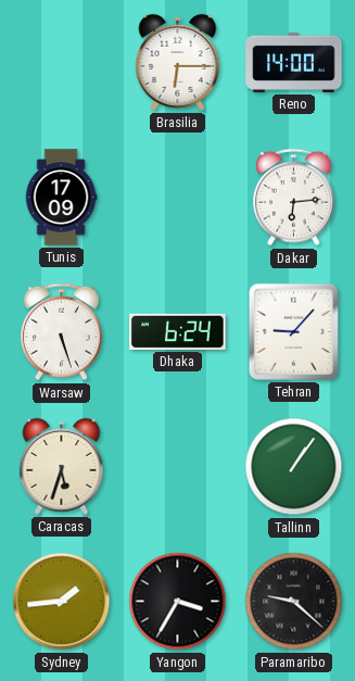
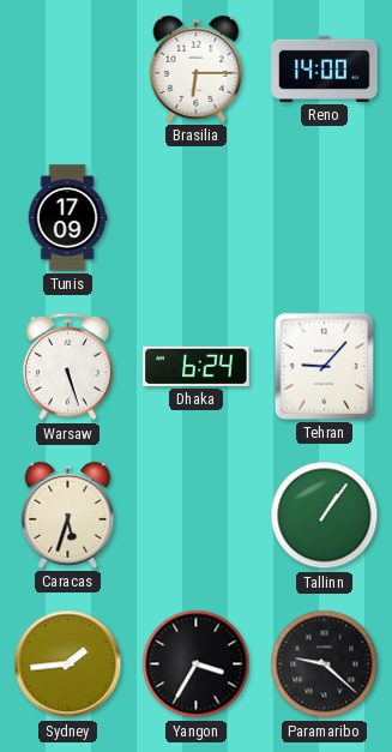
Dakar: 6:14 -> none
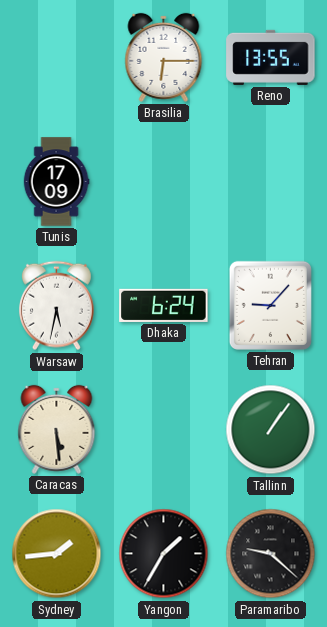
Reno: 14:00 -> 13:55
Warsaw: 5:27 -> 5:32
Caracas: 5:33 -> 5:29
Yangon: 3:35 -> 1:35
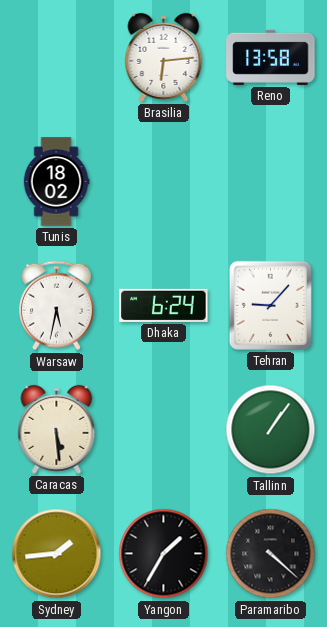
Brasilia: 6:15 -> 6:14
Reno: 13:55 -> 13:58
Tunis: 17:09 -> 18:02
Paramaribo: 9:22 -> 4:22
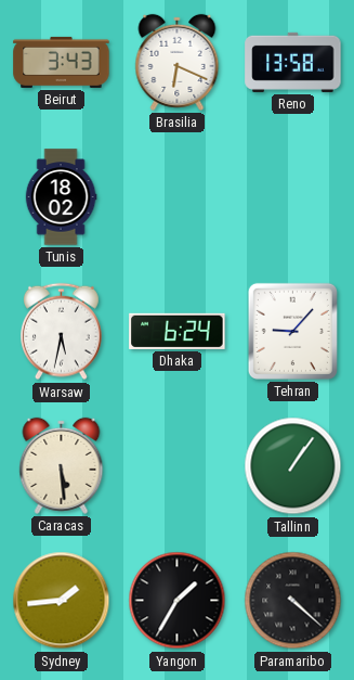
Beirut: none -> 3:43
Brasilia: 6:14 -> 6:19
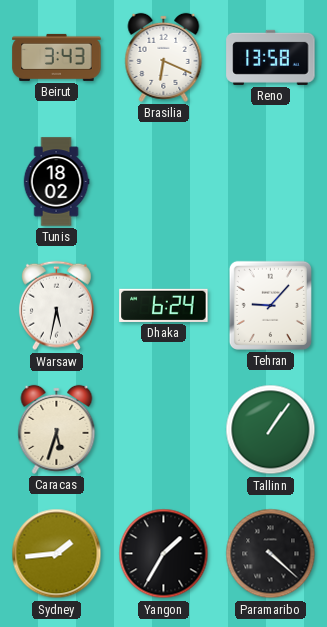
Caracas: 5:29 -> 5:33
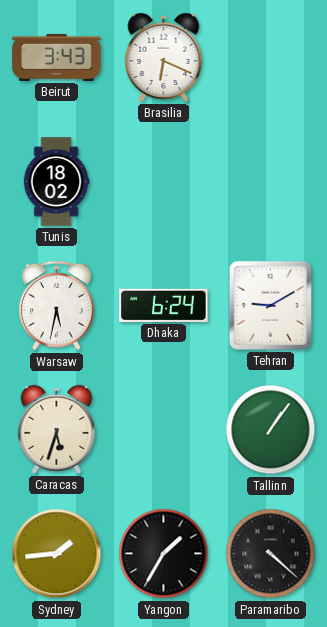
Reno: 13:58 -> none
Tehran: 9:07 -> 9:10
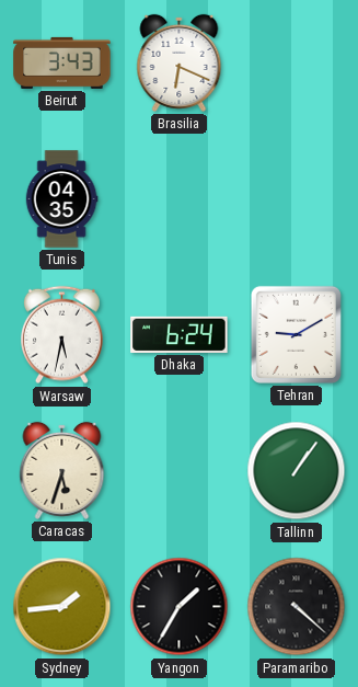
Tunis: 18:02 -> 04:35
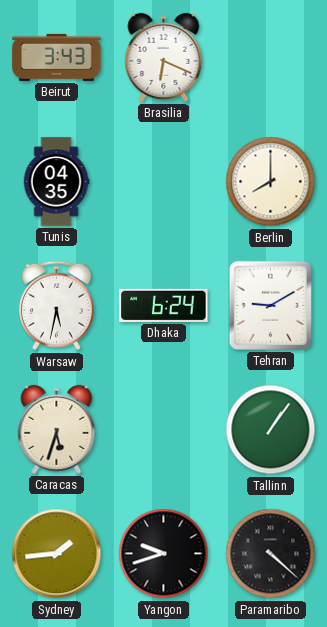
Berlin: none -> 8:00
Yangon: 1:35 -> 9:42
